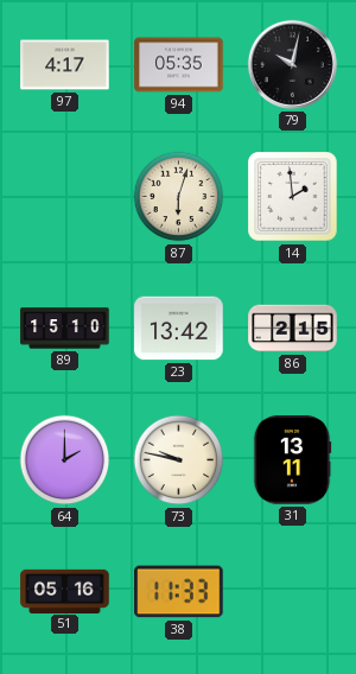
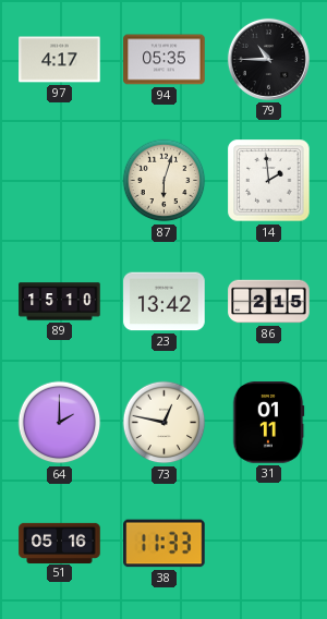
79: 10:02 -> 10:45
73: 9:47 -> 12:47
31: 13:11 -> 01:11
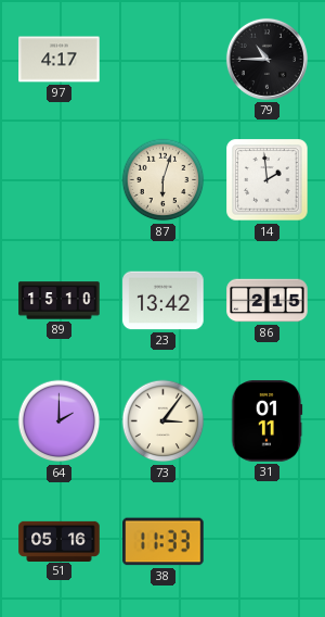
94: 05:35 -> none
73: 12:47 -> 3:06
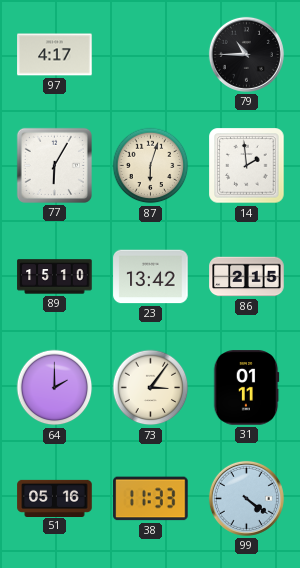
77: none -> 6:05
99: none -> 4:21
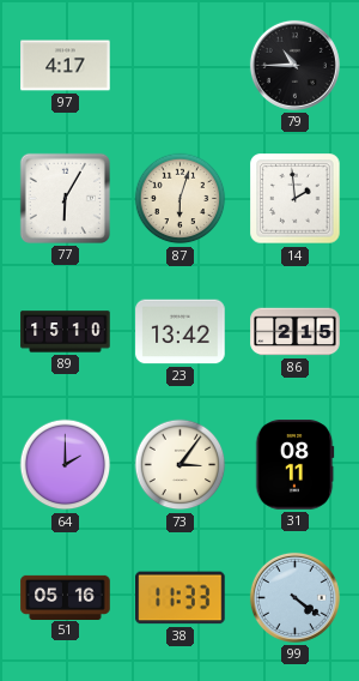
31: 01:11 -> 08:11
